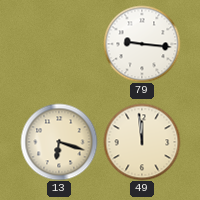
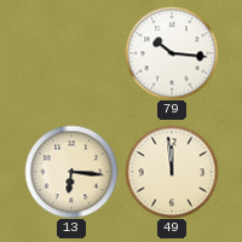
79: 9:16 -> 10:16
13: 6:18 -> 6:16
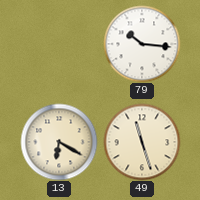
13: 6:16 -> 6:20
49: 11:59 -> 11:27
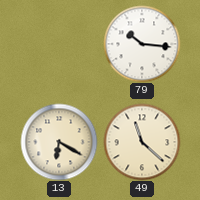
49: 11:27 -> 11:22
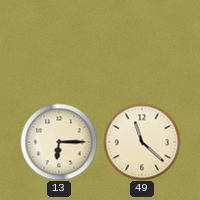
79: 10:16 -> none
13: 6:20 -> 6:15
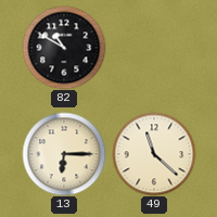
82: none -> 10:50
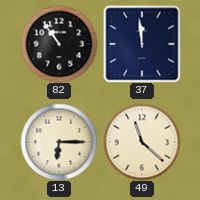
82: 10:50 -> 10:54
37: none -> 11:59
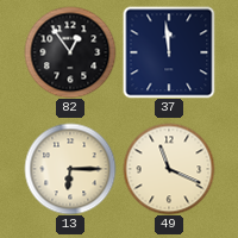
82: 10:54 -> 12:54
49: 11:22 -> 11:19
